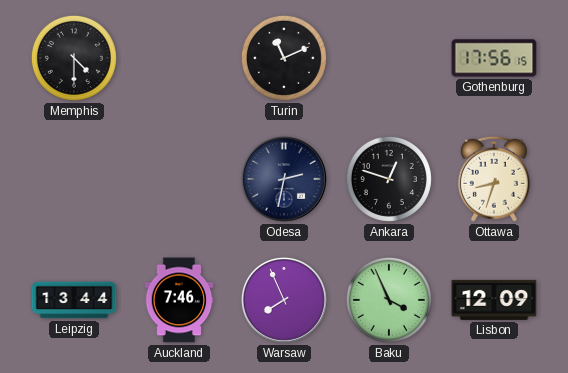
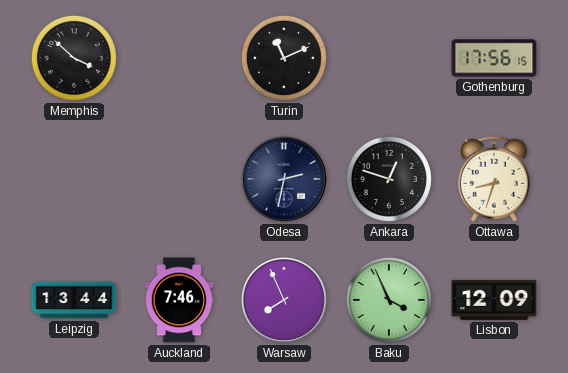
Memphis: 4:30 -> 3:52
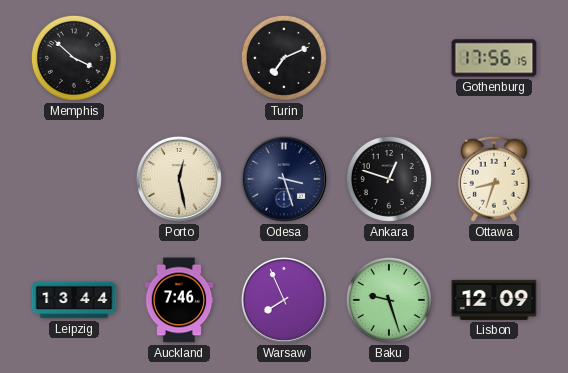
Turin: 11:11 -> 7:11
Porto: none -> 12:28
Odesa: 2:32 -> 3:27
Baku: 3:56 -> 9:27
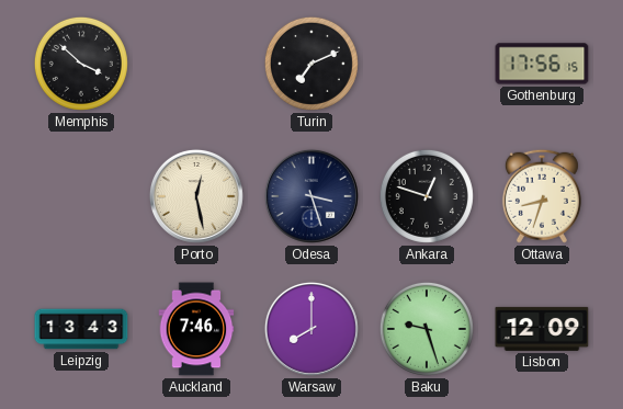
Leipzig: 13:44 -> 13:43
Warsaw: 7:56 -> 8:00
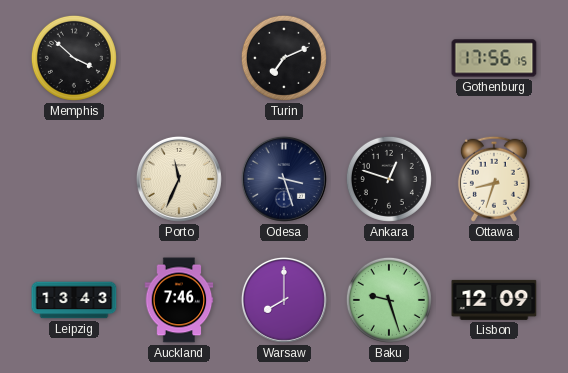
Porto: 12:28 -> 11:34
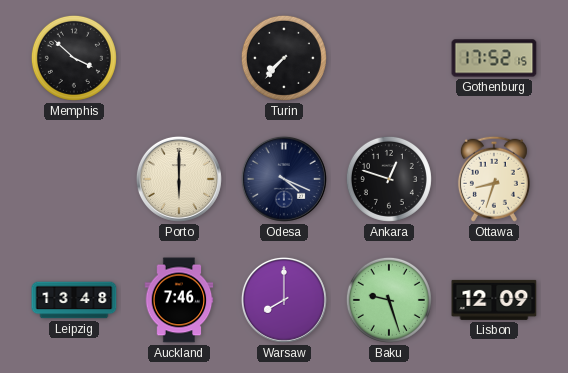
Turin: 7:11 -> 7:37
Gothenburg: 17:56 -> 17:52
Porto: 11:34 -> 6:00
Odesa: 3:27 -> 4:19
Leipzig: 13:43 -> 13:48
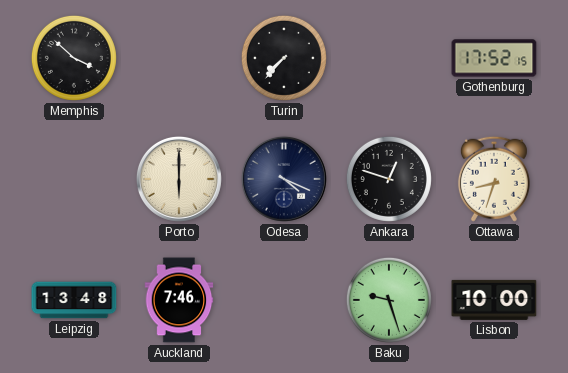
Warsaw: 8:00 -> none
Lisbon: 12:09 -> 10:00
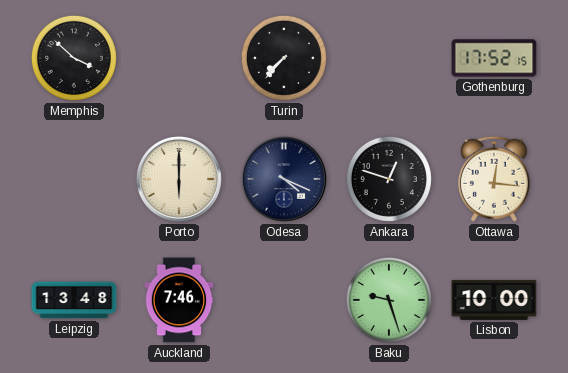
Ottawa: 8:33 -> 12:16
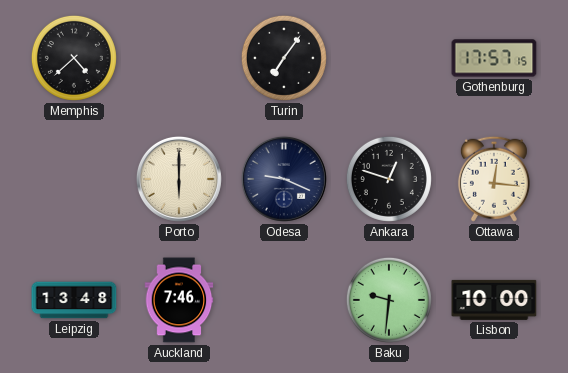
Memphis: 3:52 -> 4:38
Turin: 7:37 -> 7:06
Gothenburg: 17:52 -> 17:57
Odesa: 4:19 -> 9:19
Baku: 9:27 -> 9:31
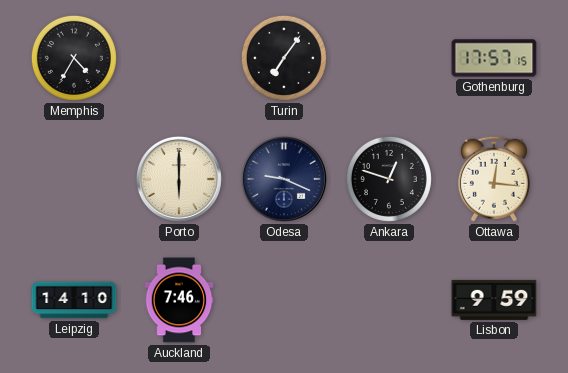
Memphis: 4:38 -> 4:35
Leipzig: 13:48 -> 14:10
Baku: 9:31 -> none
Lisbon: 10:00 -> 9:59
